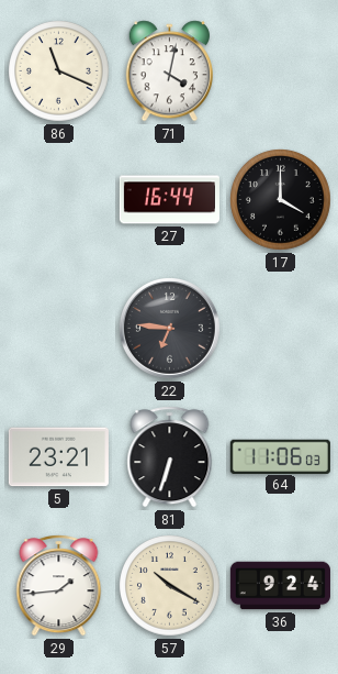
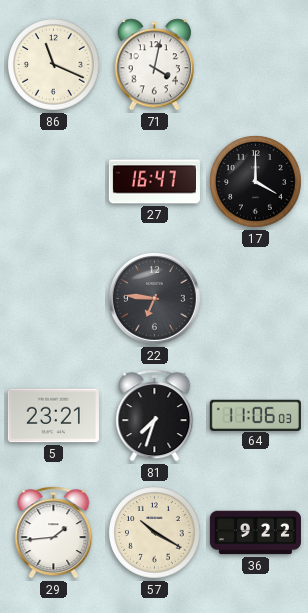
27: 16:44 -> 16:47
81: 6:33 -> 7:33
36: 9:24 -> 9:22
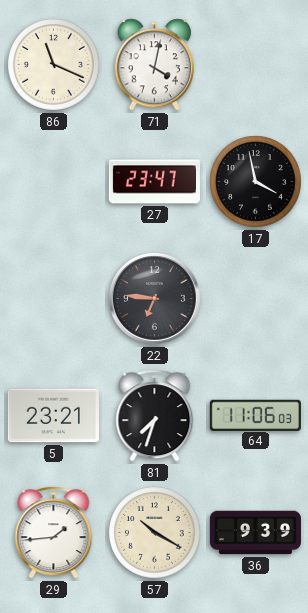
27: 16:47 -> 23:47
17: 4:00 -> 3:58
36: 9:22 -> 9:39
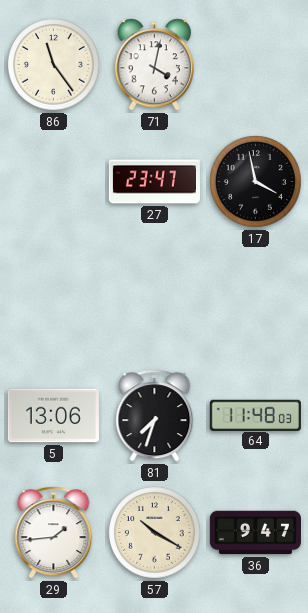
86: 11:19 -> 11:24
22: 6:46 -> none
5: 23:21 -> 13:06
64: 11:06 -> 11:48
36: 9:39 -> 9:47
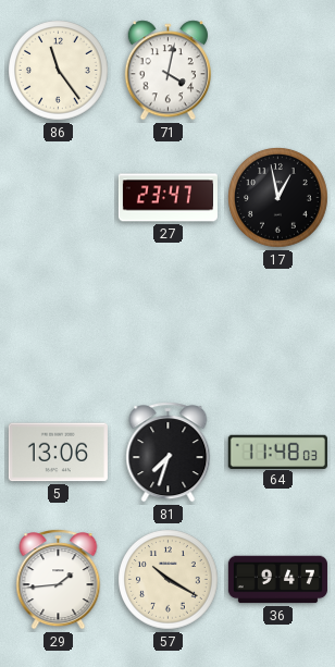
17: 3:58 -> 12:58
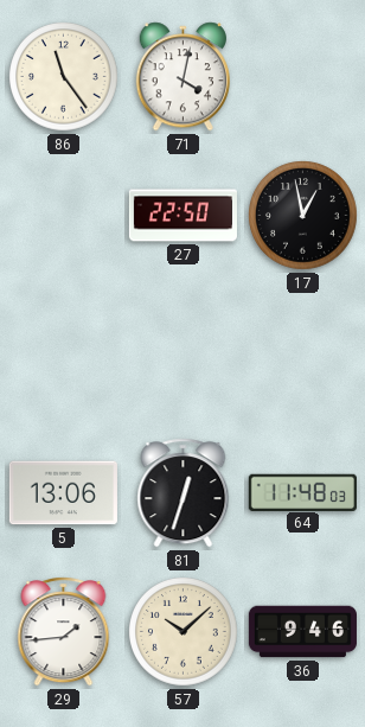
27: 23:47 -> 22:50
81: 7:33 -> 12:33
57: 10:20 -> 10:08
36: 9:47 -> 9:46
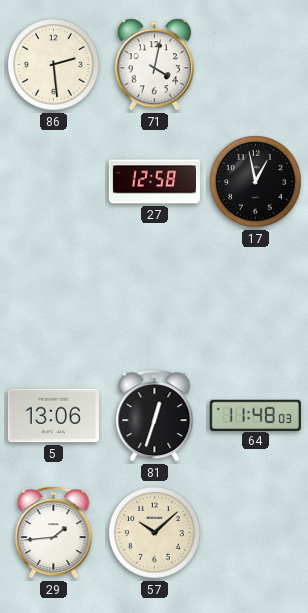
86: 11:24 -> 2:29
27: 22:50 -> 12:58
36: 9:46 -> none
